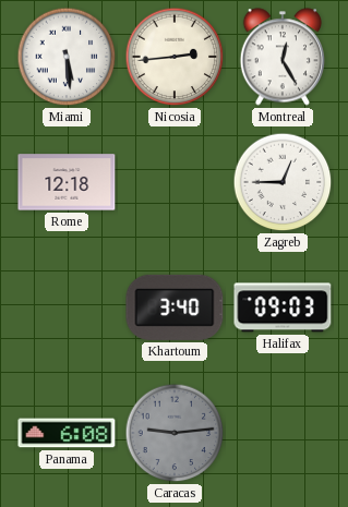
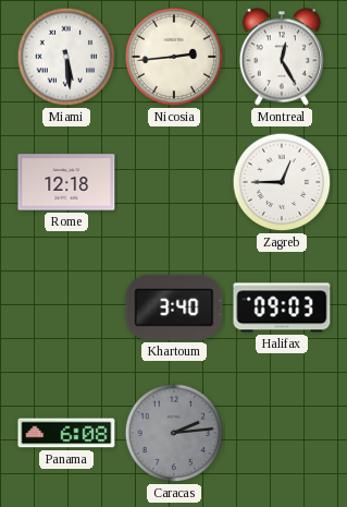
Caracas: 9:14 -> 2:14
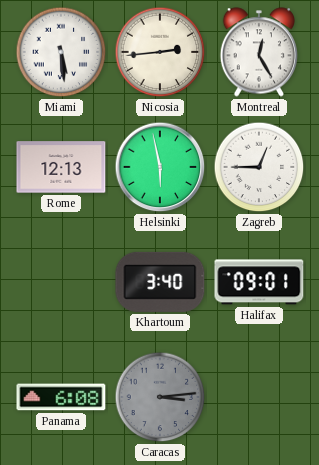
Rome: 12:18 -> 12:13
Helsinki: none -> 5:58
Halifax: 09:03 -> 09:01
Caracas: 2:14 -> 3:14
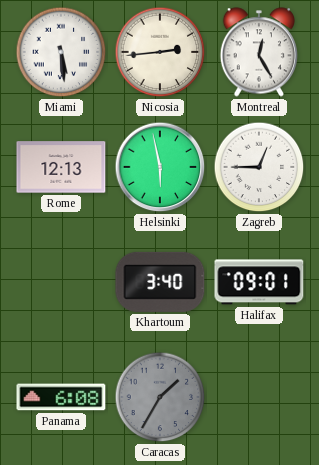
Caracas: 3:14 -> 1:35
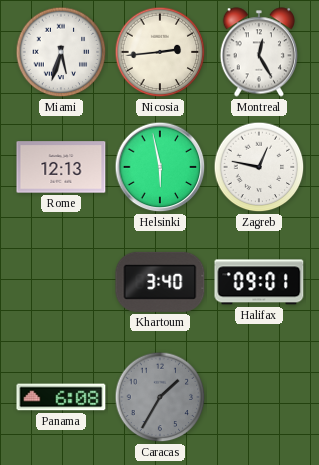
Miami: 5:29 -> 5:33
Zagreb: 12:45 -> 12:47
